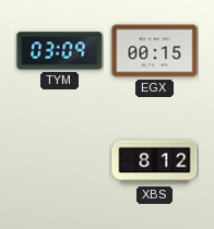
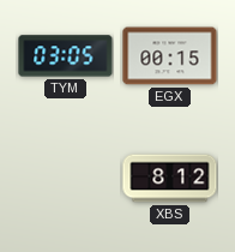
TYM: 03:09 -> 03:05
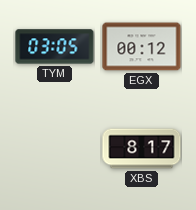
EGX: 00:15 -> 00:12
XBS: 8:12 -> 8:17
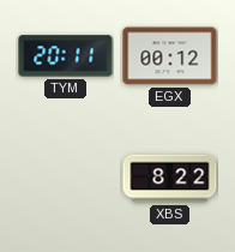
TYM: 03:05 -> 20:11
XBS: 8:17 -> 8:22
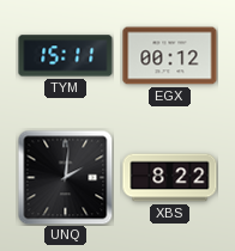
TYM: 20:11 -> 15:11
UNQ: none -> 2:01
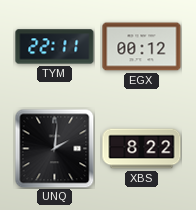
TYM: 15:11 -> 22:11
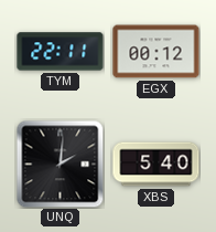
XBS: 8:22 -> 5:40
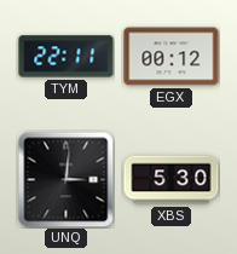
UNQ: 2:01 -> 3:01
XBS: 5:40 -> 5:30
